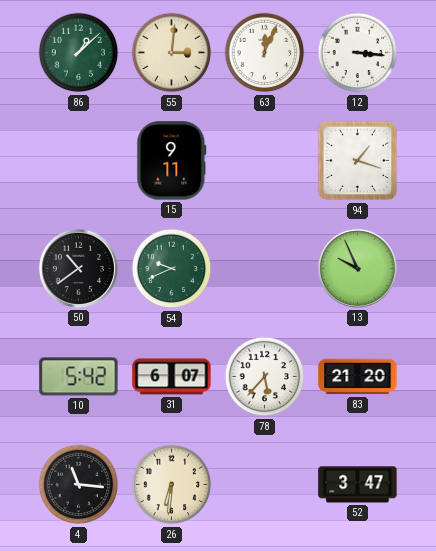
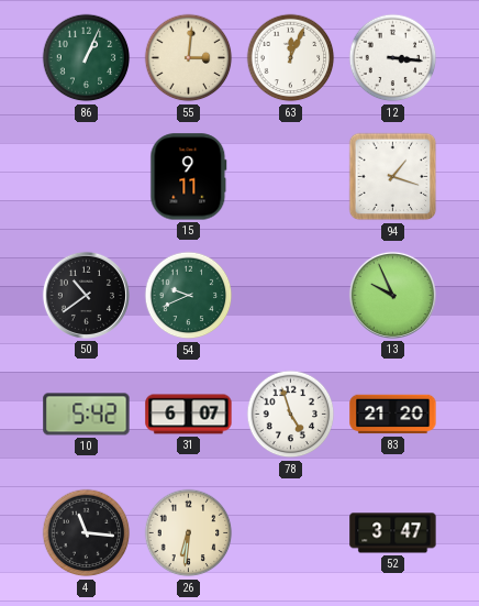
86: 1:08 -> 1:04
78: 5:37 -> 4:57
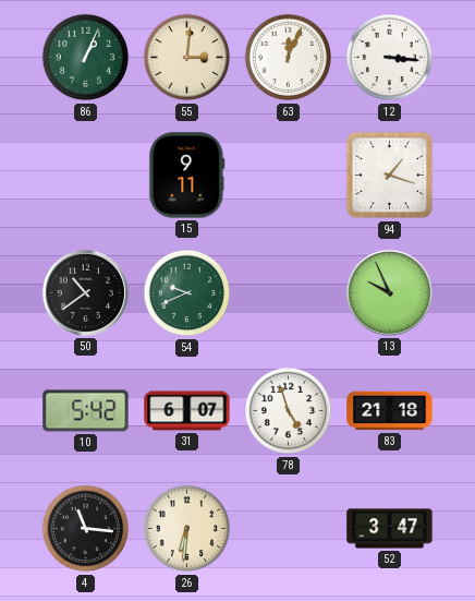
83: 21:20 -> 21:18
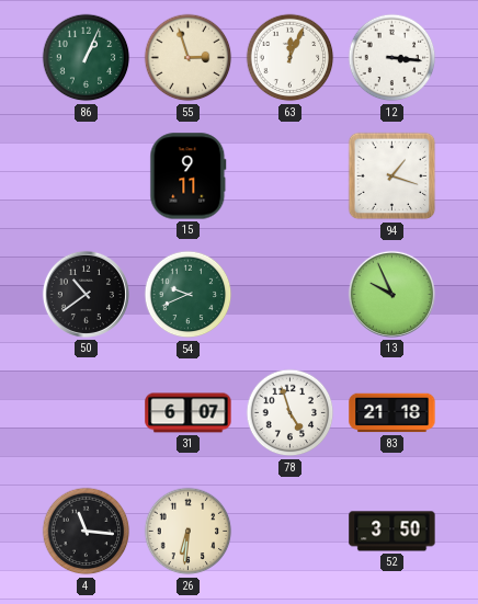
55: 3:01 -> 2:57
10: 5:42 -> none
52: 3:47 -> 3:50
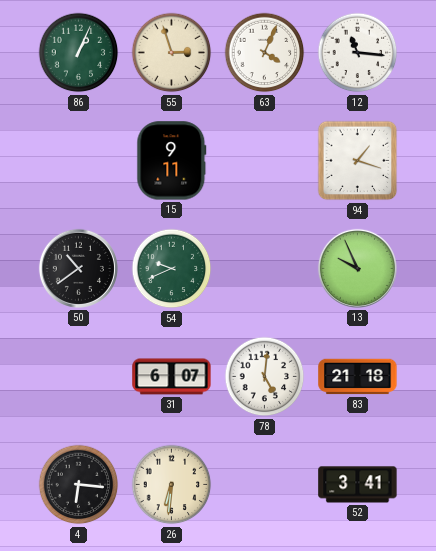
63: 12:04 -> 4:04
12: 3:16 -> 11:16
78: 4:57 -> 5:01
4: 11:16 -> 6:16
52: 3:50 -> 3:41
